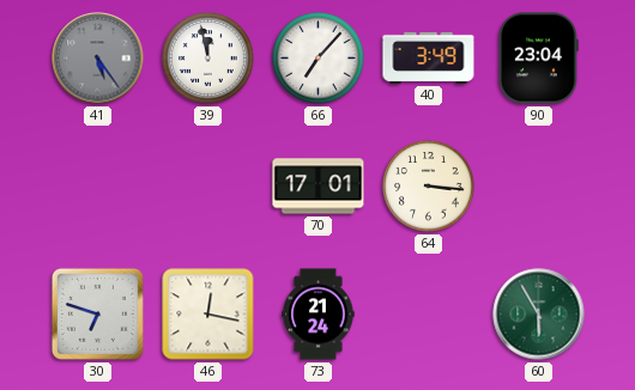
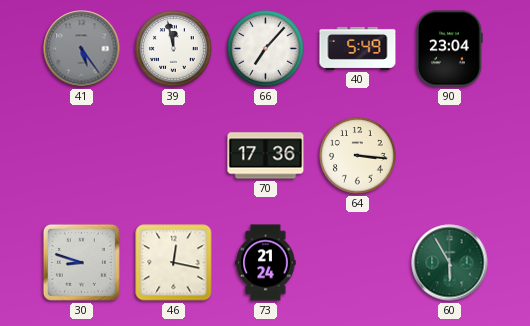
40: 3:49 -> 5:49
70: 17:01 -> 17:36
30: 6:48 -> 8:48
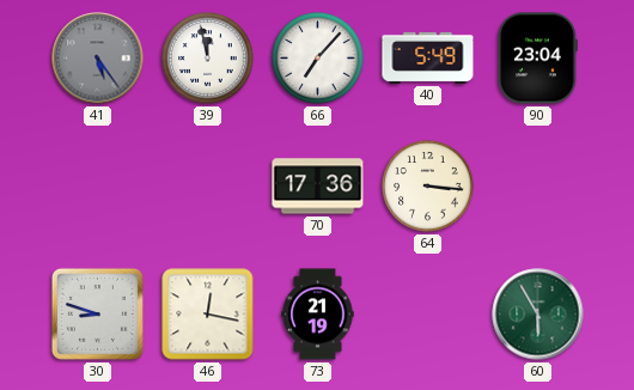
73: 21:24 -> 21:19
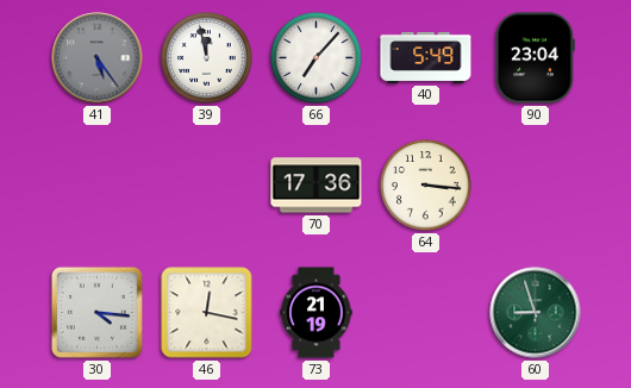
30: 8:48 -> 4:16
60: 5:55 -> 8:57
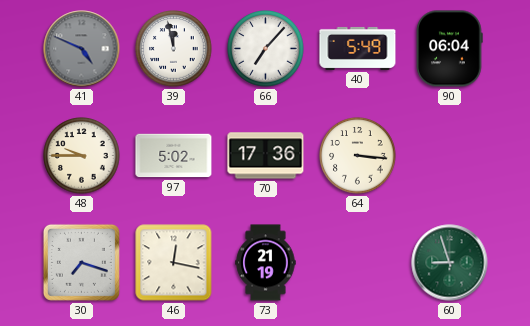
41: 5:24 -> 4:49
90: 23:04 -> 06:04
48: none -> 9:45
97: none -> 5:02
30: 4:16 -> 7:18
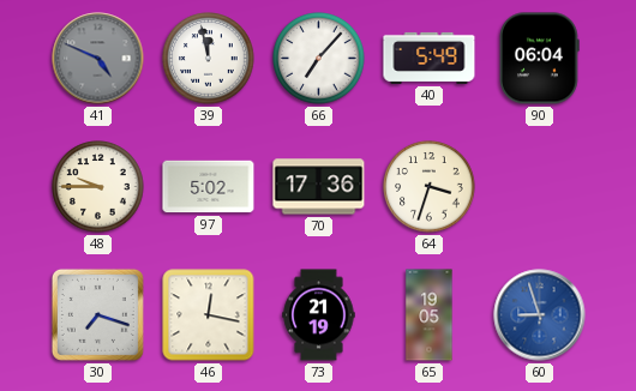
64: 3:16 -> 3:33
65: none -> 19:05
60 dial: green -> blue
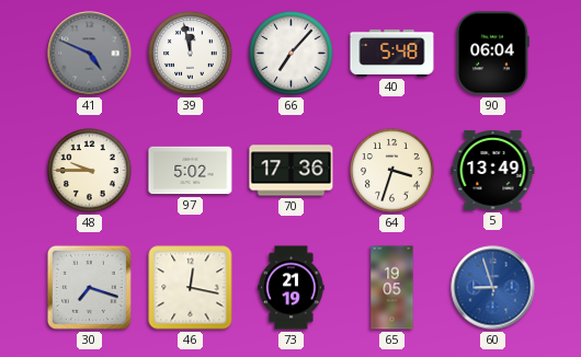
40: 5:49 -> 5:48
5: none -> 13:49
